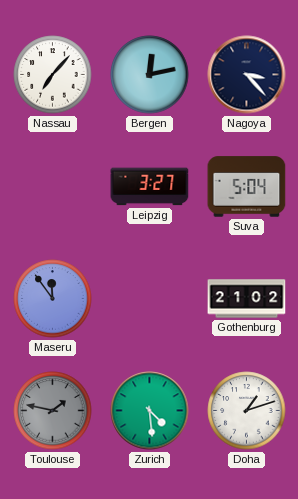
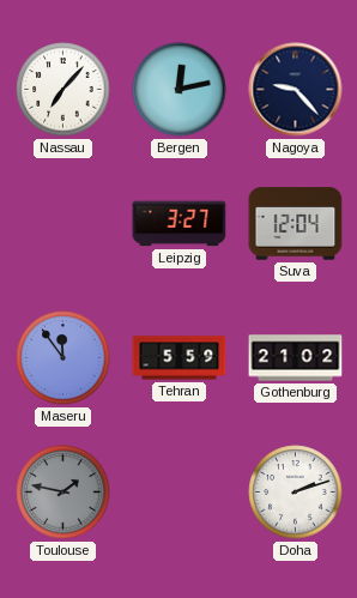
Nagoya: 3:23 -> 9:23
Suva: 5:04 -> 12:04
Tehran: none -> 5:59
Zurich: 4:29 -> none
Doha: 1:12 -> 2:12
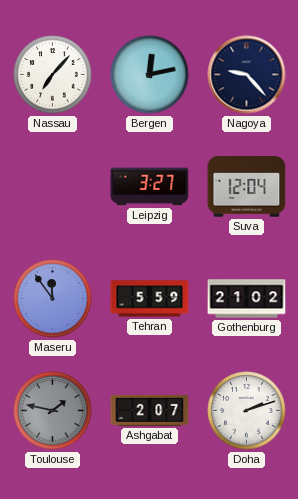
Ashgabat: none -> 2:07
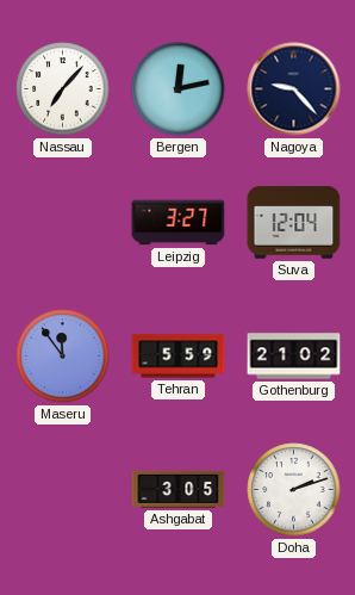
Toulouse: 1:47 -> none
Ashgabat: 2:07 -> 3:05
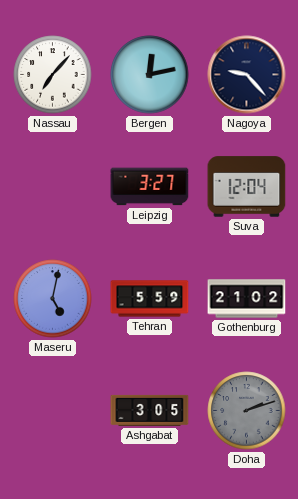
Maseru: 11:54 -> 5:02
Doha dial: white -> grey
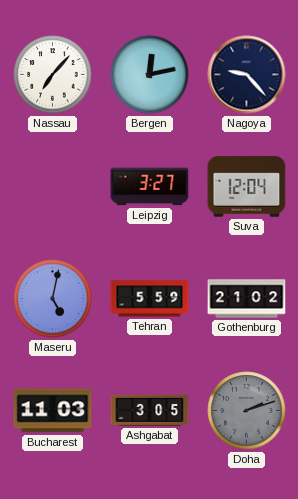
Bucharest: none -> 11:03
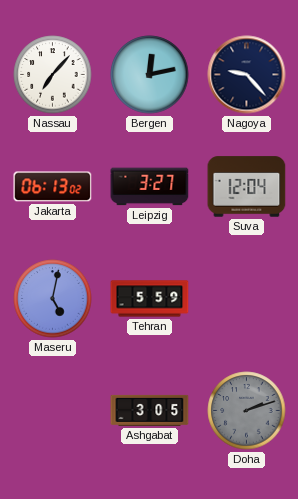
Jakarta: none -> 06:13
Gothenburg: 21:02 -> none
Bucharest: 11:03 -> none
